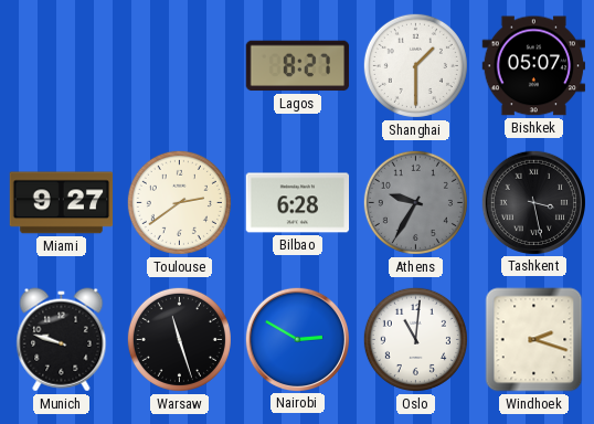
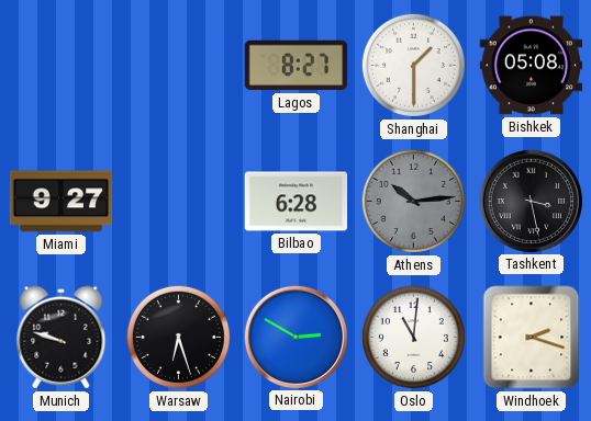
Bishkek: 05:07 -> 05:08
Toulouse: 2:39 -> none
Athens: 9:35 -> 10:14
Warsaw: 11:27 -> 6:27
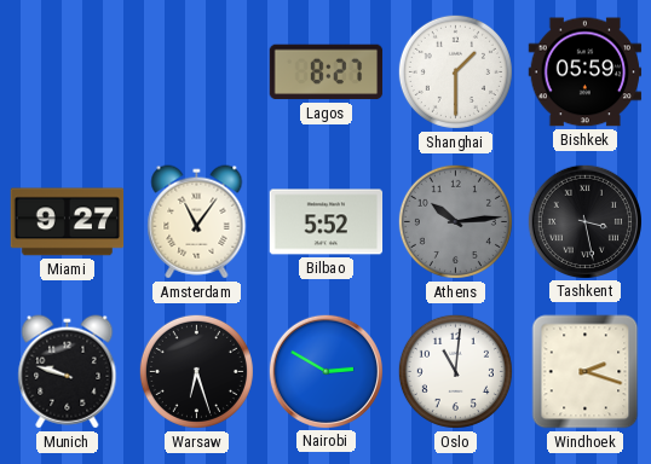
Bishkek: 05:08 -> 05:59
Amsterdam: none -> 11:06
Bilbao: 6:28 -> 5:52
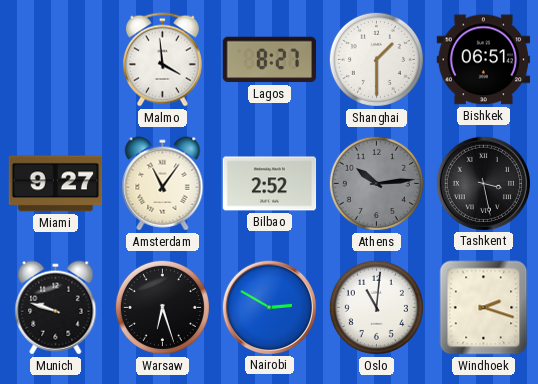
Malmo: none -> 3:59
Bishkek: 05:59 -> 06:51
Bilbao: 5:52 -> 2:52
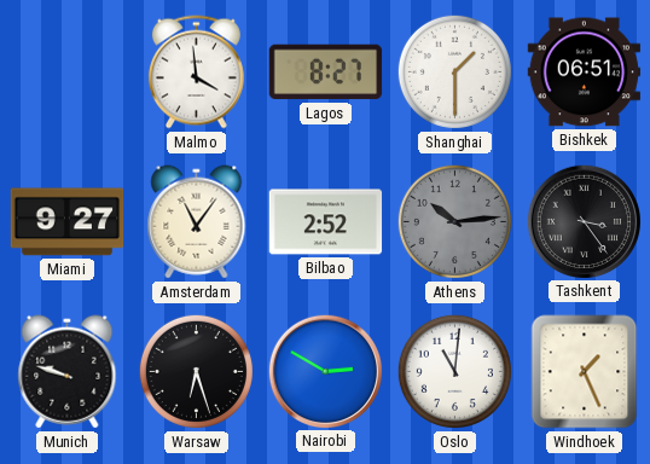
Tashkent: 3:28 -> 3:24
Windhoek: 2:18 -> 1:26
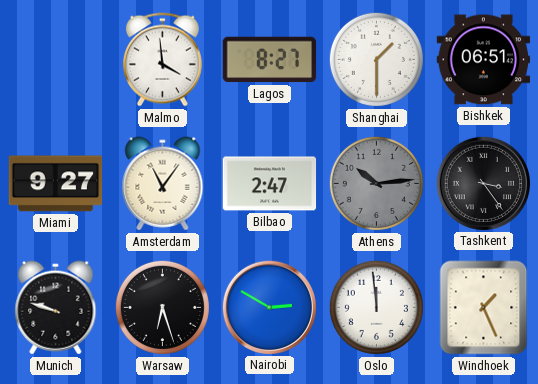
Bilbao: 2:52 -> 2:47
Oslo: 11:01 -> 11:59
